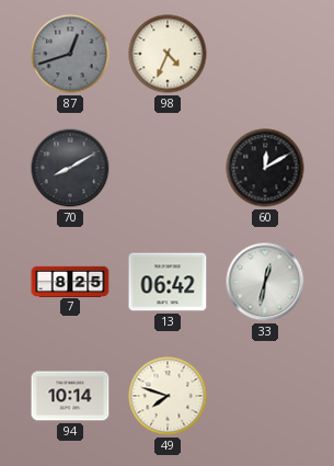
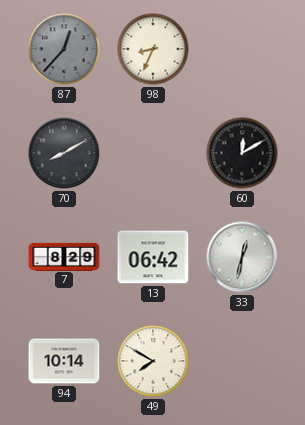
87: 12:42 -> 12:37
98: 4:34 -> 8:34
7: 8:25 -> 8:29
49: 7:48 -> 7:50
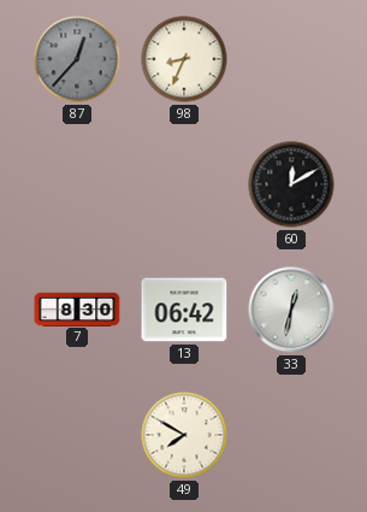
70: 8:10 -> none
7: 8:29 -> 8:30
94: 10:14 -> none
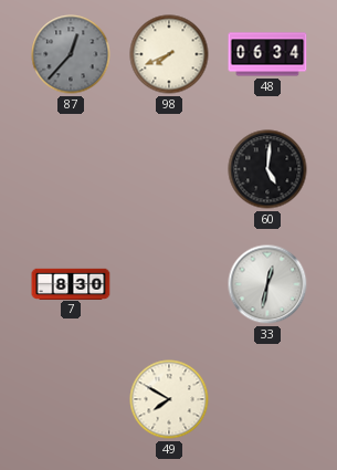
98: 8:34 -> 7:41
48: none -> 06:34
60: 12:10 -> 5:01
13: 06:42 -> none
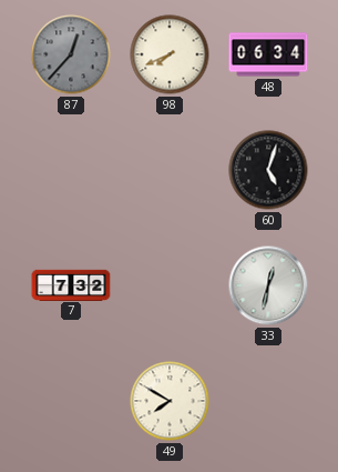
60: 5:01 -> 5:03
7: 8:30 -> 7:32
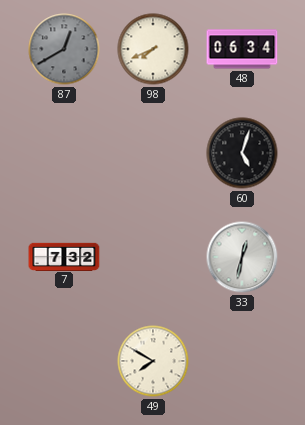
87: 12:37 -> 12:40
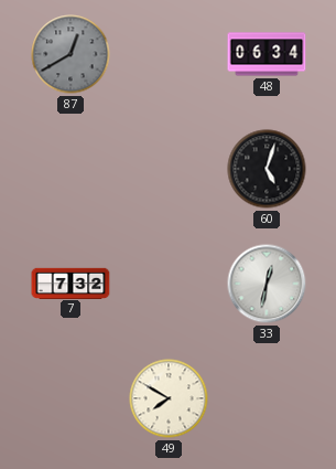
98: 7:41 -> none
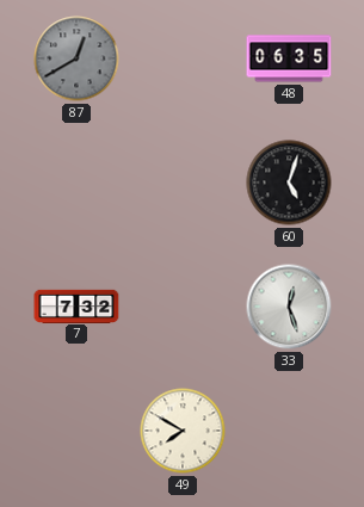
48: 06:34 -> 06:35
33: 12:32 -> 12:27
